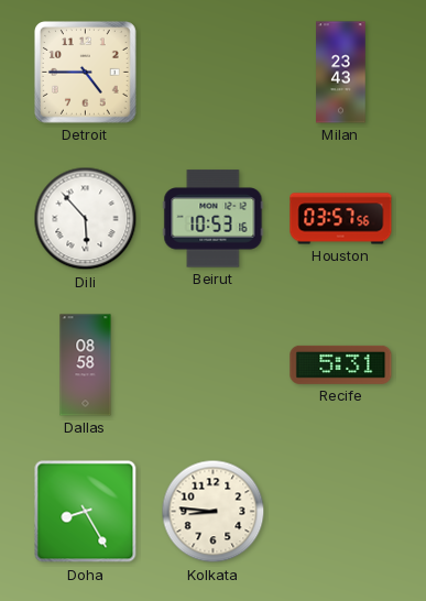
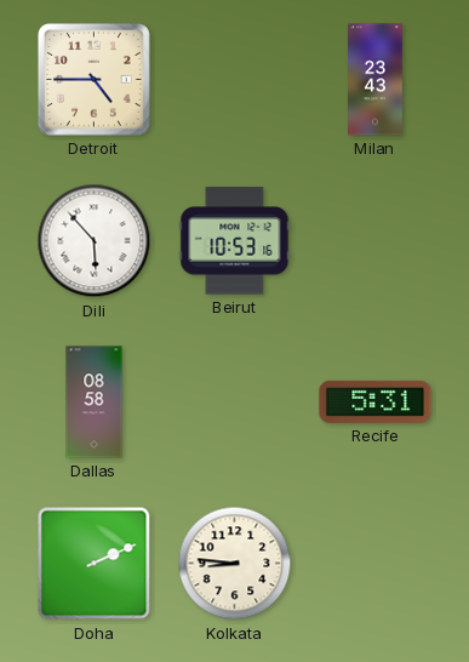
Houston: 03:57 -> none
Doha: 8:25 -> 2:11
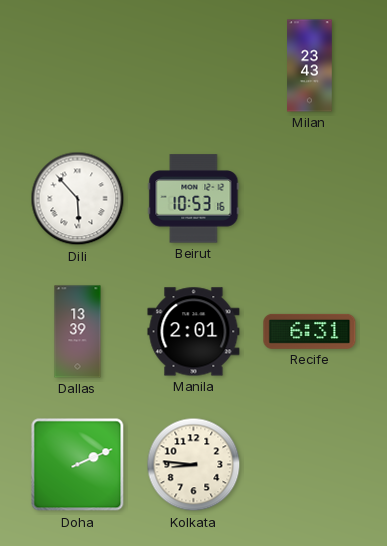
Detroit: 4:45 -> none
Dallas: 08:58 -> 13:39
Manila: none -> 2:01
Recife: 5:31 -> 6:31
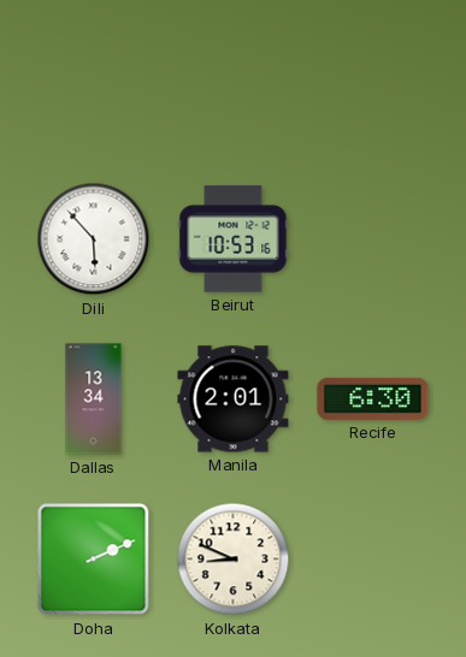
Milan: 23:43 -> none
Dallas: 13:39 -> 13:34
Recife: 6:31 -> 6:30
Kolkata: 8:46 -> 8:49
